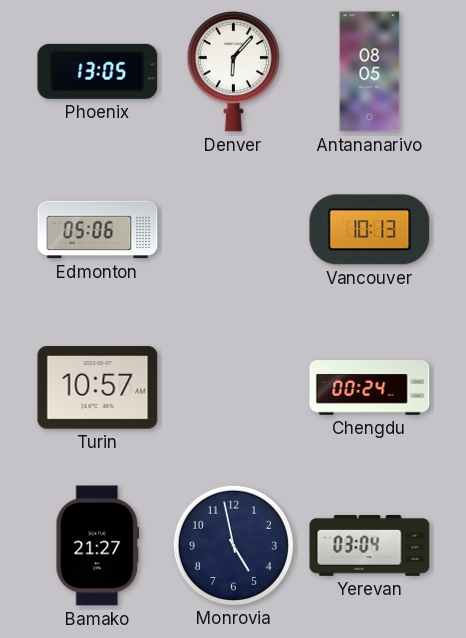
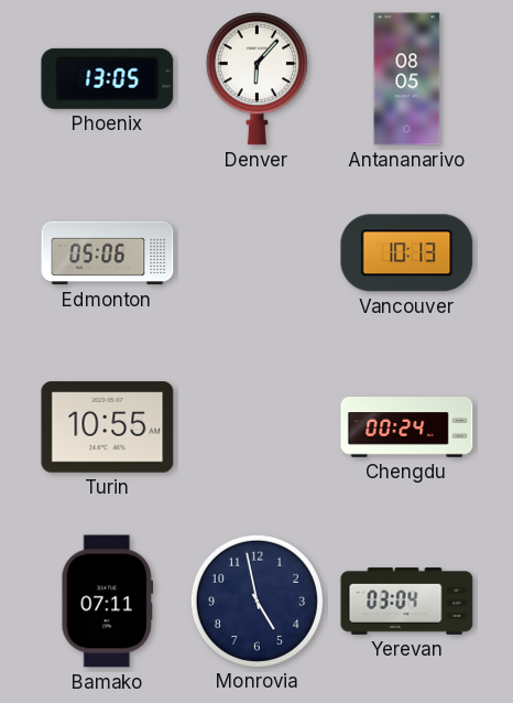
Turin: 10:57 -> 10:55
Bamako: 21:27 -> 07:11
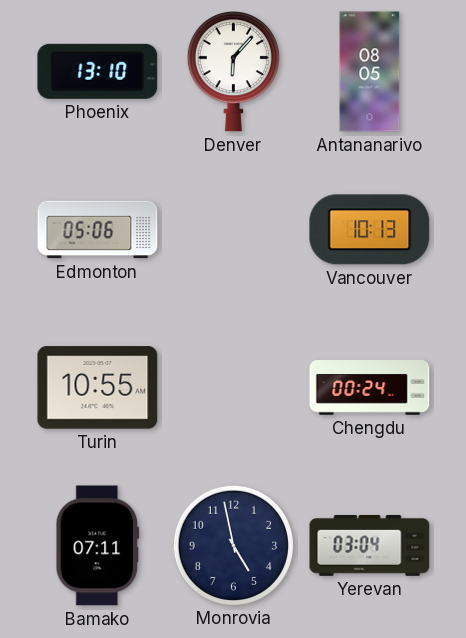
Phoenix: 13:05 -> 13:10
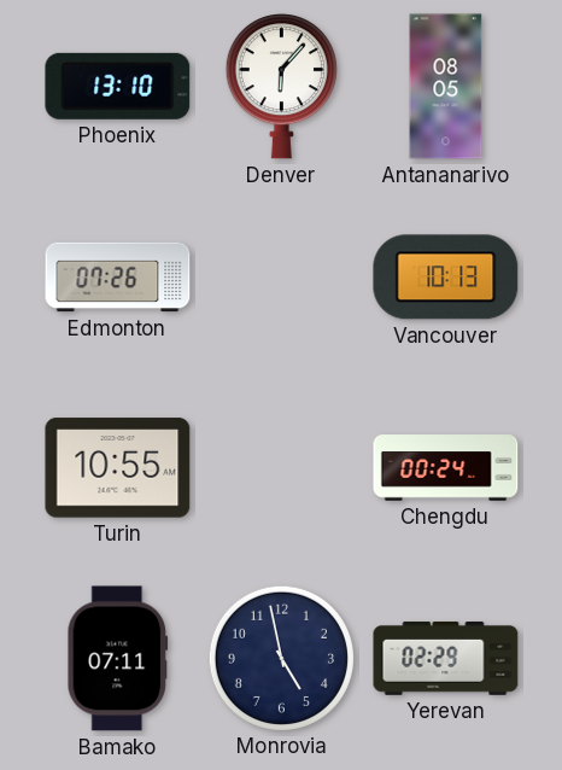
Edmonton: 05:06 -> 07:26
Yerevan: 03:04 -> 02:29
